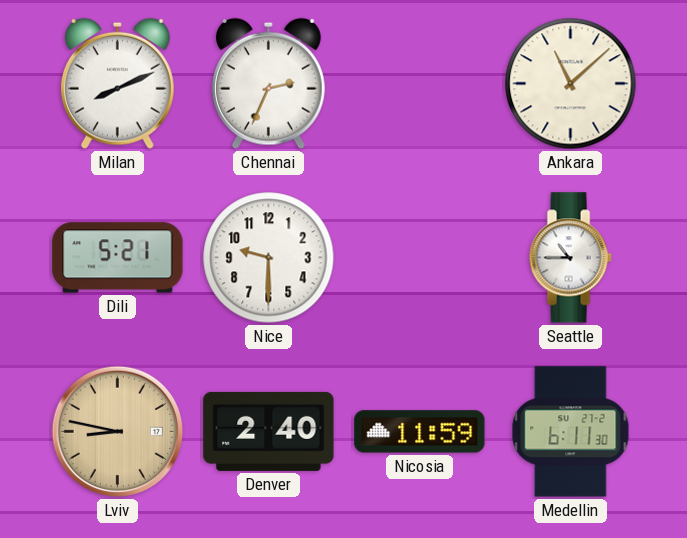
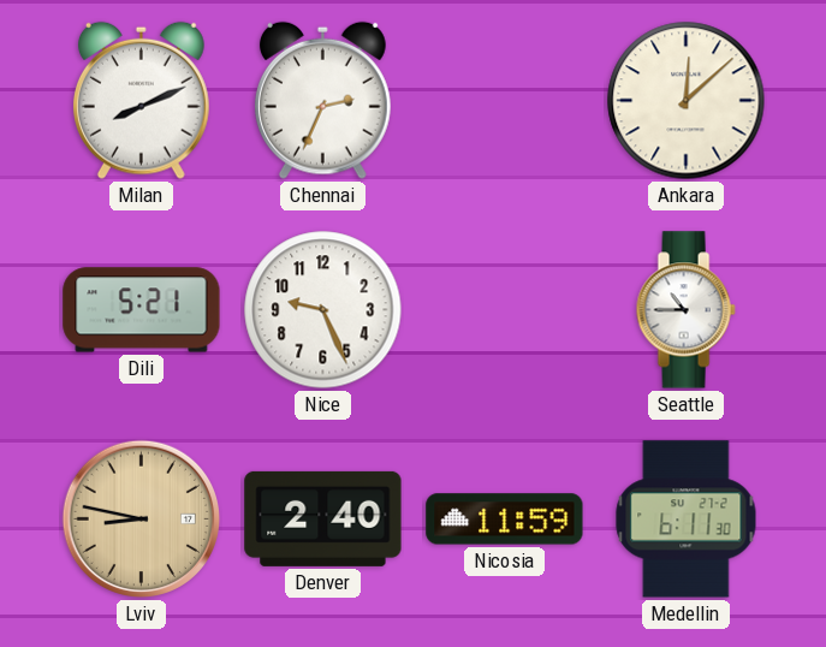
Ankara: 11:08 -> 12:08
Nice: 9:30 -> 9:26
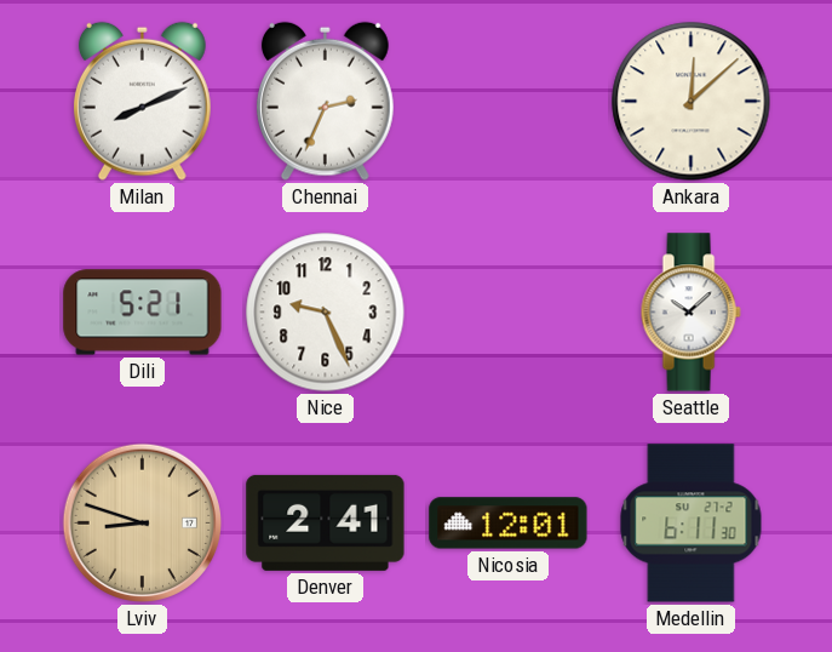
Seattle: 10:45 -> 10:08
Lviv: 8:47 -> 8:48
Denver: 2:40 -> 2:41
Nicosia: 11:59 -> 12:01
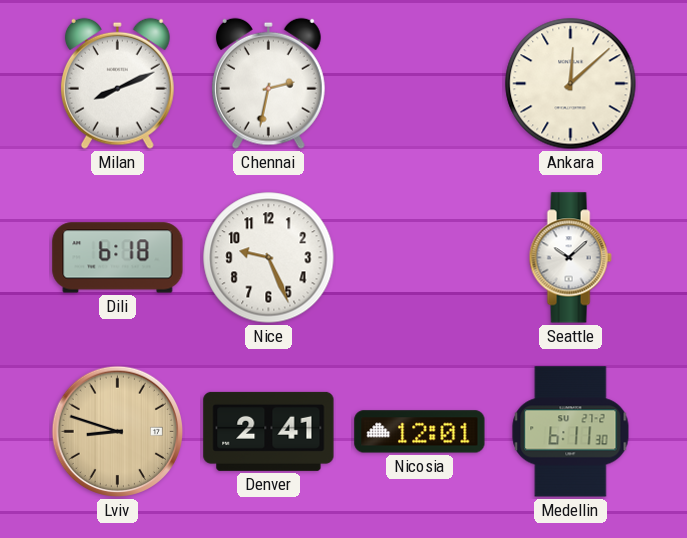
Chennai: 2:34 -> 2:32
Dili: 5:21 -> 6:18
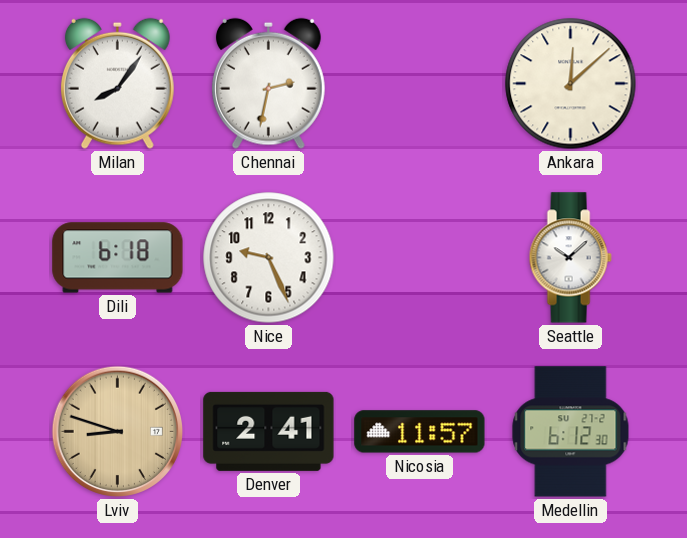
Milan: 8:11 -> 8:06
Nicosia: 12:01 -> 11:57
Medellin: 6:11 -> 6:12
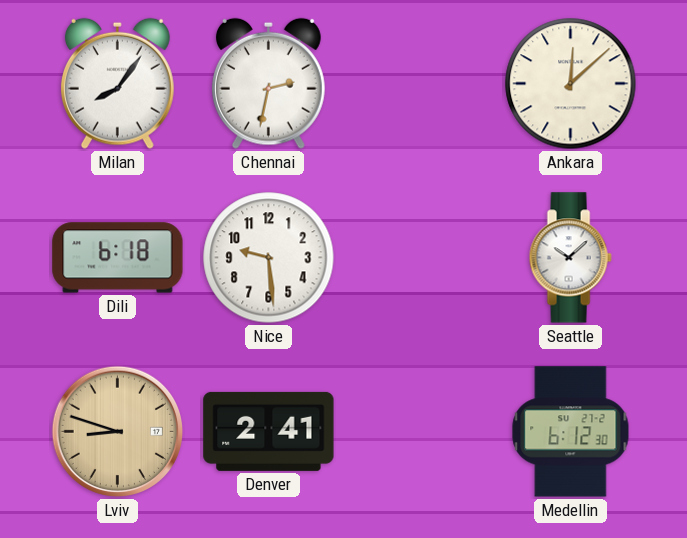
Nice: 9:26 -> 9:29
Nicosia: 11:57 -> none
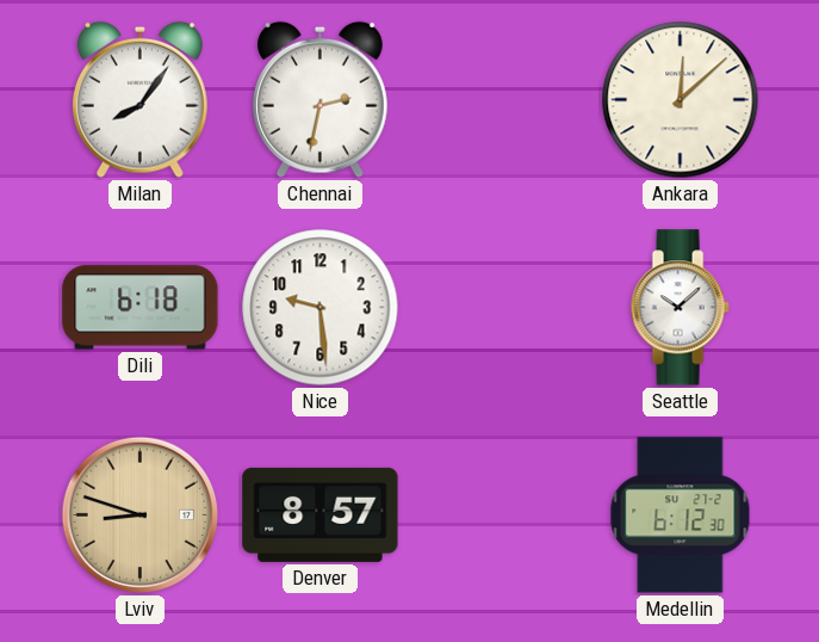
Denver: 2:41 -> 8:57
